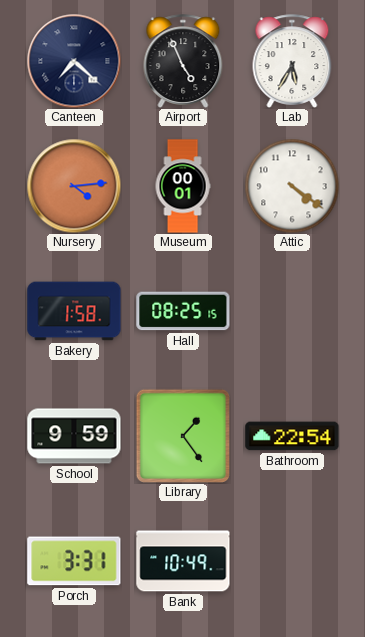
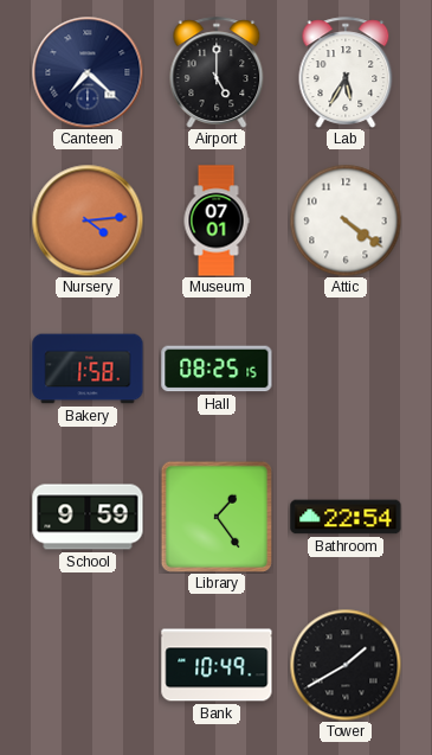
Airport: 4:56 -> 5:00
Museum: 00:01 -> 07:01
Porch: 3:31 -> none
Tower: none -> 1:40
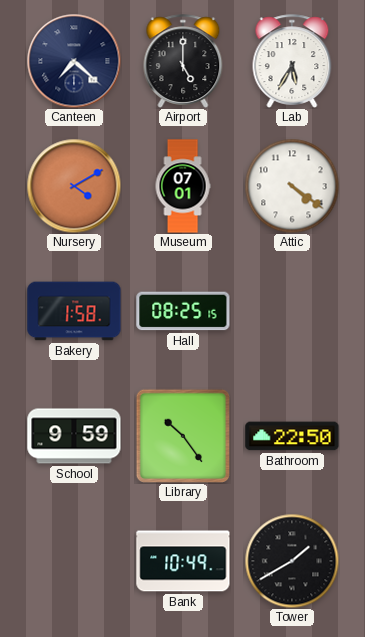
Nursery: 4:14 -> 4:10
Library: 1:24 -> 10:24
Bathroom: 22:54 -> 22:50
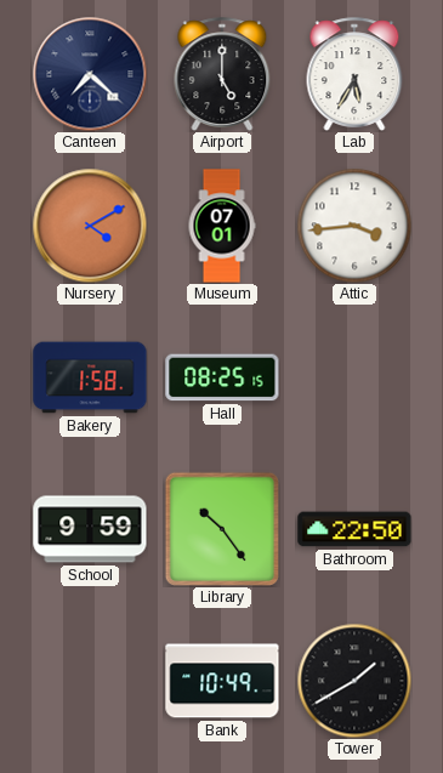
Attic: 4:21 -> 3:44
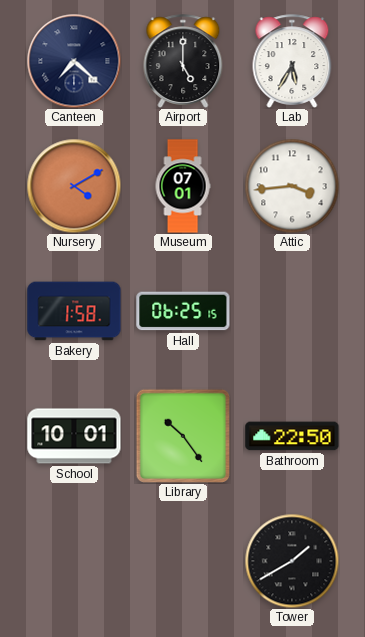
Hall: 08:25 -> 06:25
School: 9:59 -> 10:01
Bank: 10:49 -> none
